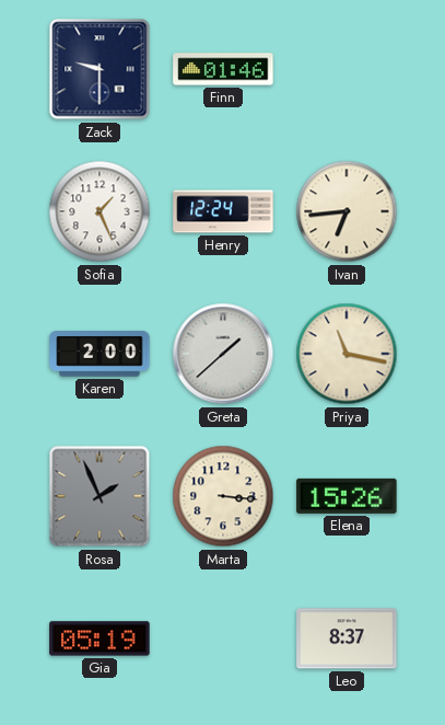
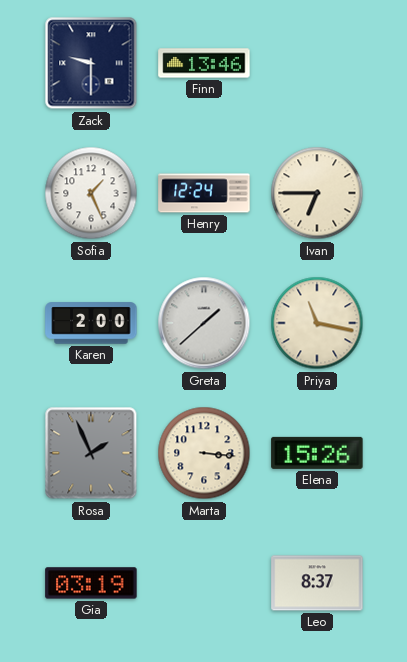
Finn: 01:46 -> 13:46
Ivan: 6:44 -> 6:45
Gia: 05:19 -> 03:19
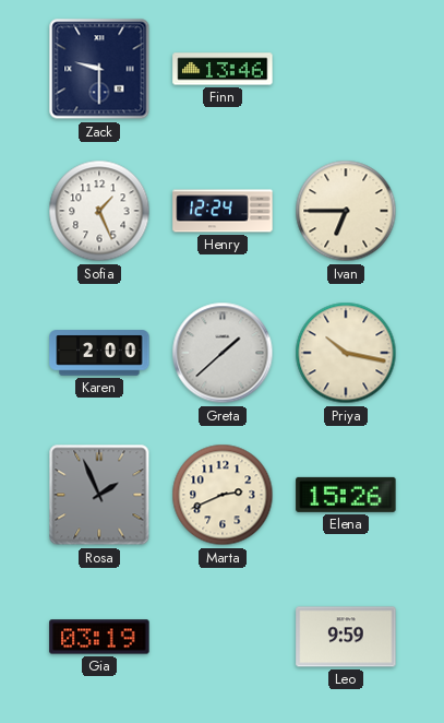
Priya: 11:17 -> 10:17
Marta: 3:16 -> 2:41
Leo: 8:37 -> 9:59
